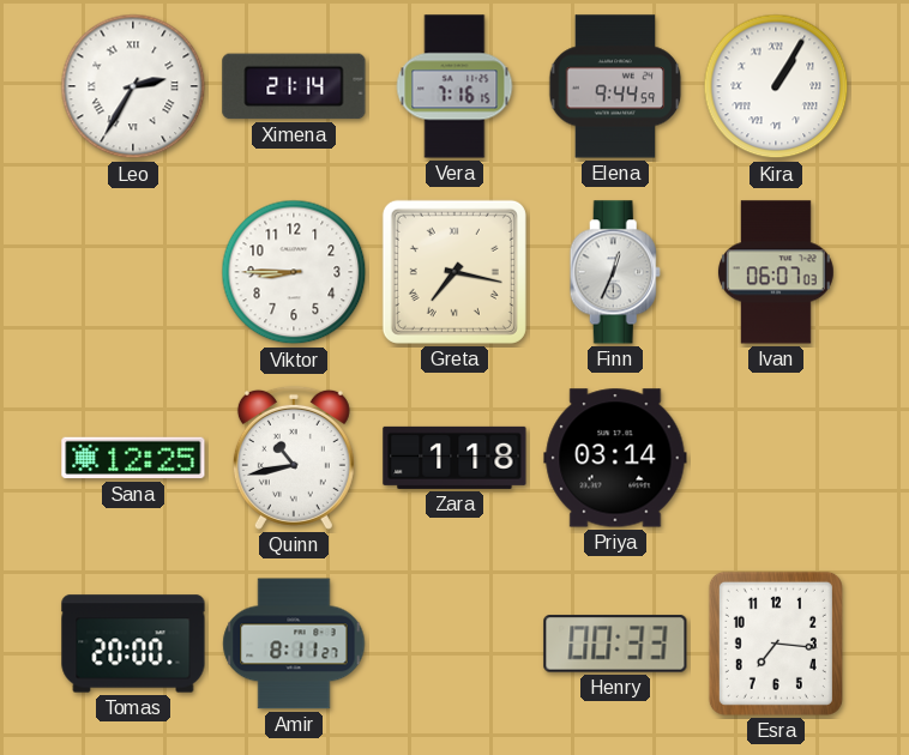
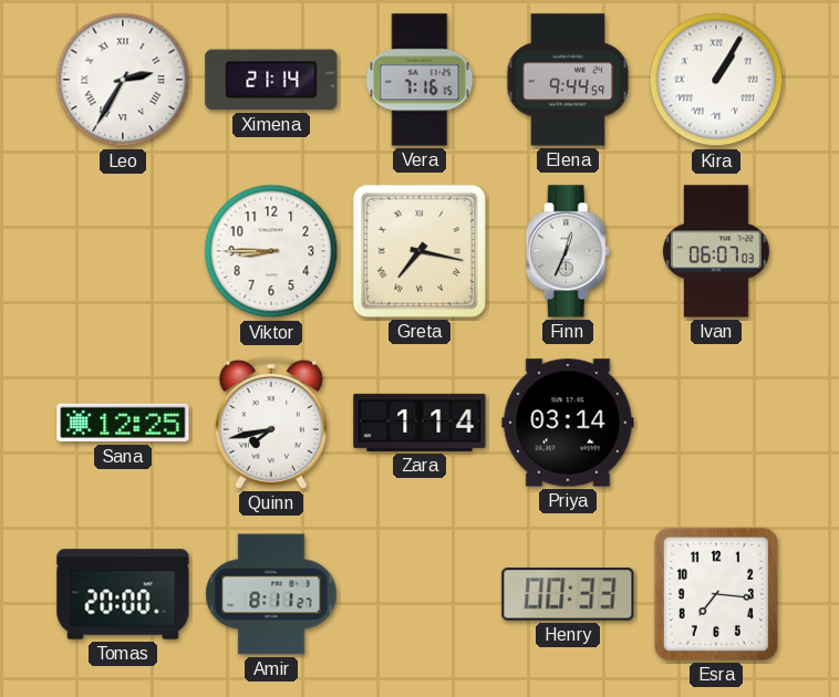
Quinn: 10:43 -> 7:43
Zara: 1:18 -> 1:14
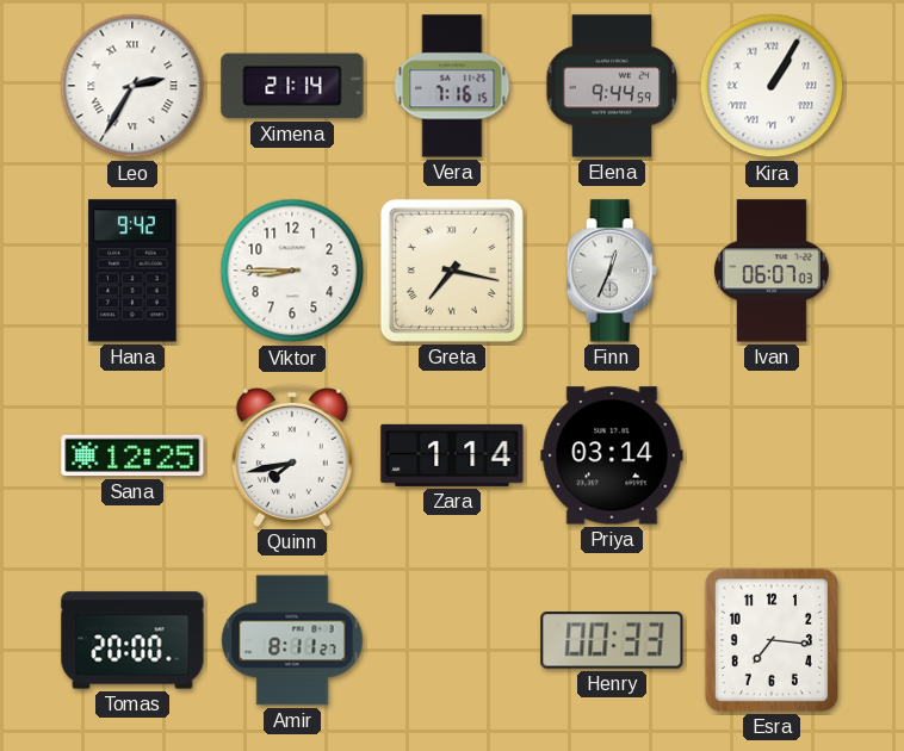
Hana: none -> 9:42
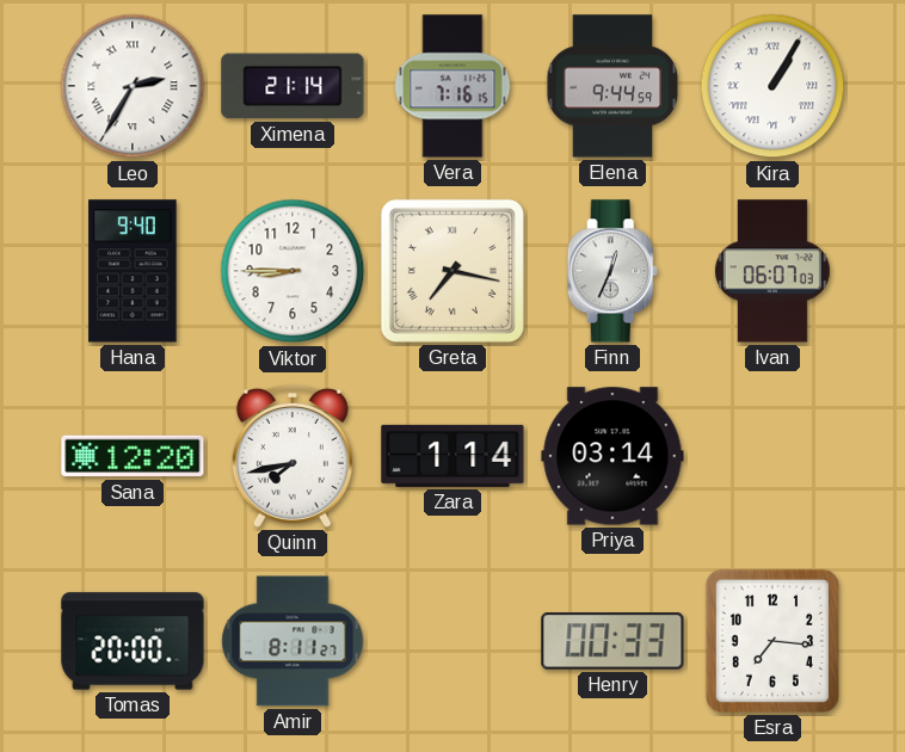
Hana: 9:42 -> 9:40
Sana: 12:25 -> 12:20
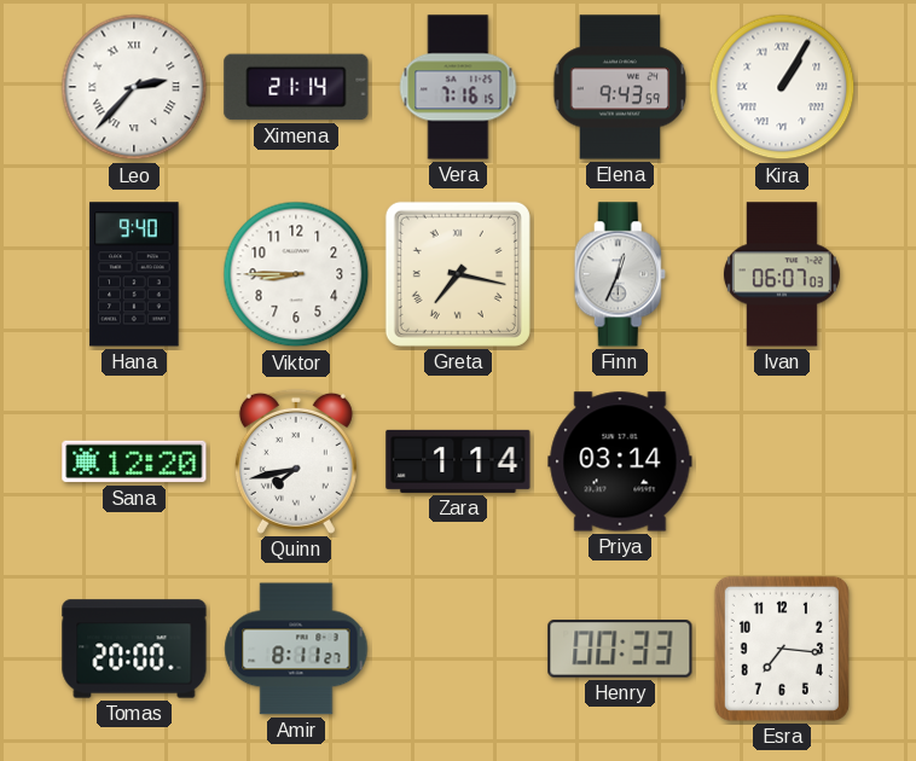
Leo: 2:35 -> 2:37
Elena: 9:44 -> 9:43
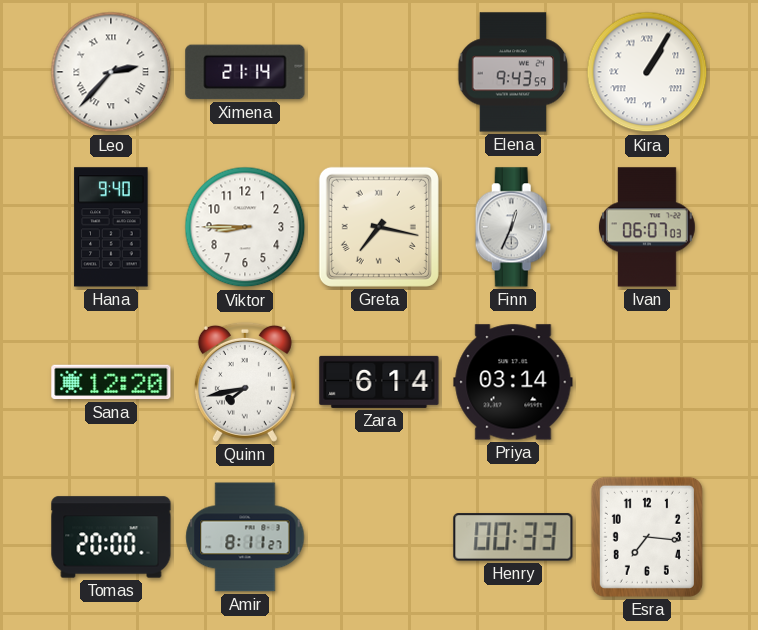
Vera: 7:16 -> none
Zara: 1:14 -> 6:14
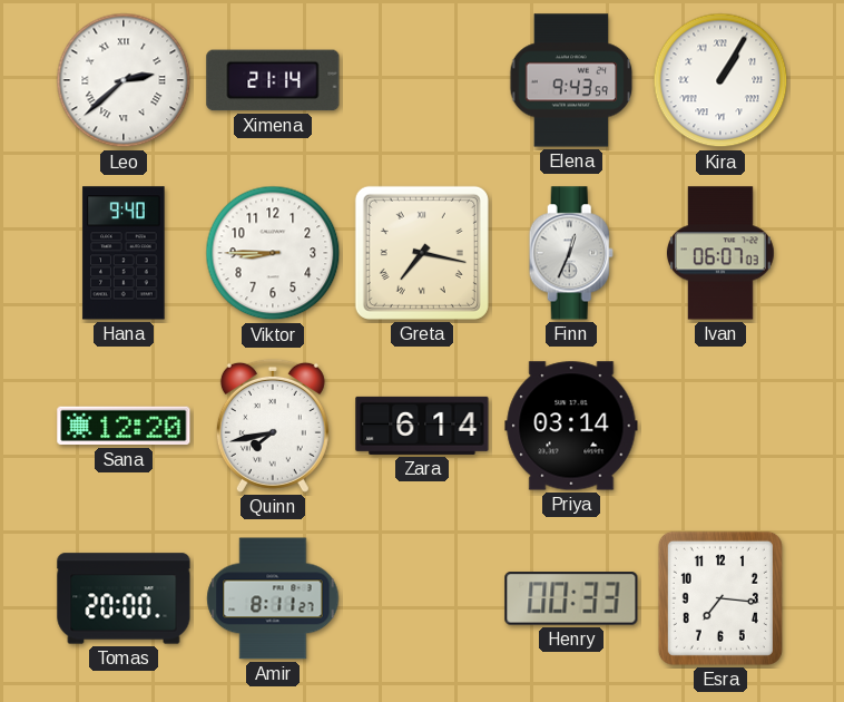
Leo: 2:37 -> 2:38
